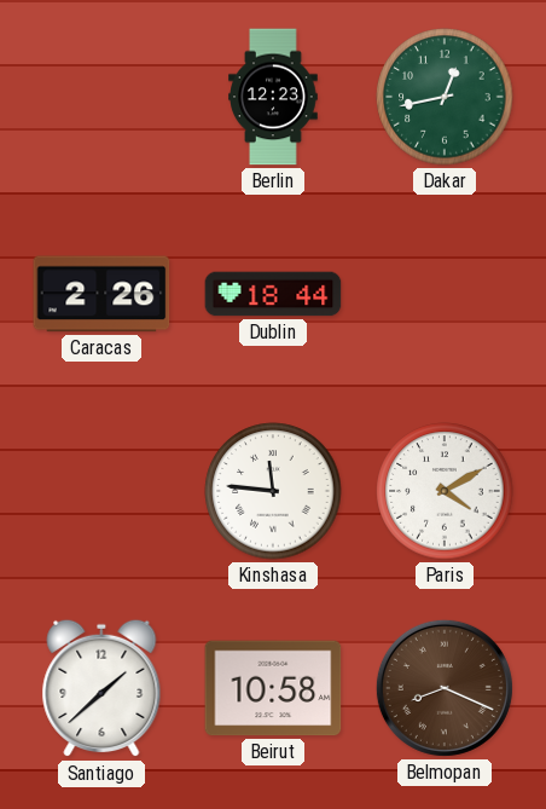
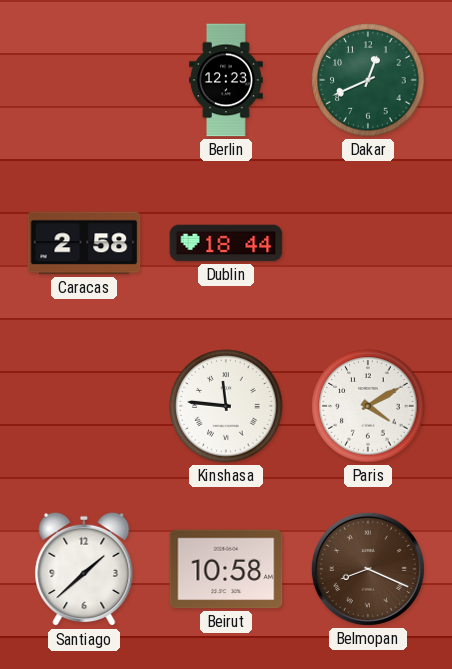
Dakar: 12:43 -> 12:41
Caracas: 2:26 -> 2:58
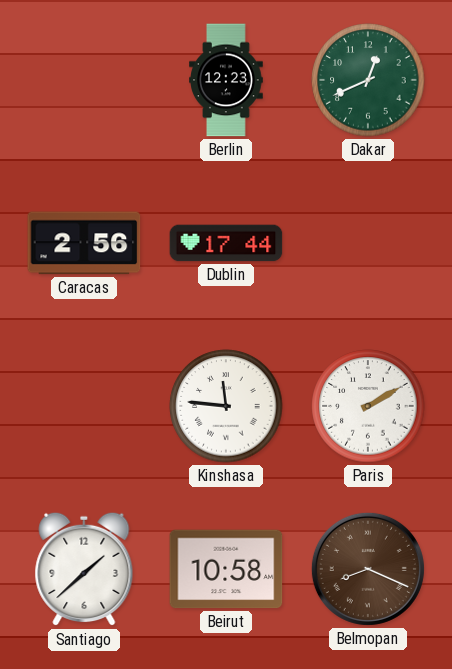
Caracas: 2:58 -> 2:56
Dublin: 18:44 -> 17:44
Paris: 4:10 -> 2:10
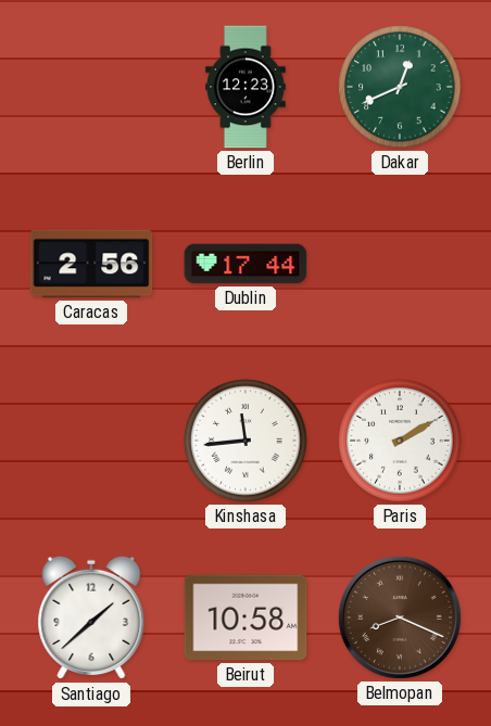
Kinshasa: 11:46 -> 11:44
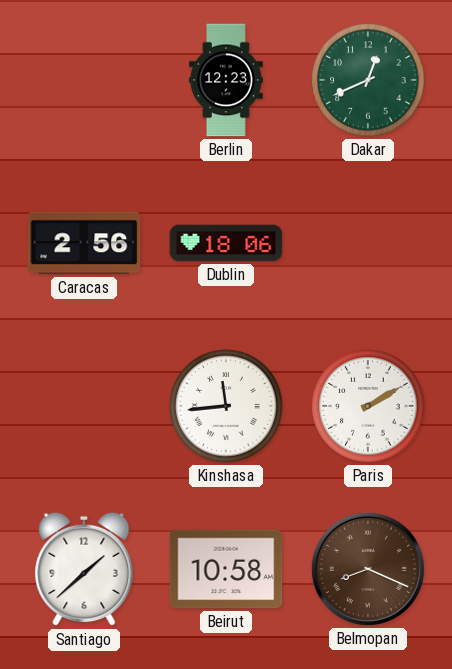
Dublin: 17:44 -> 18:06
